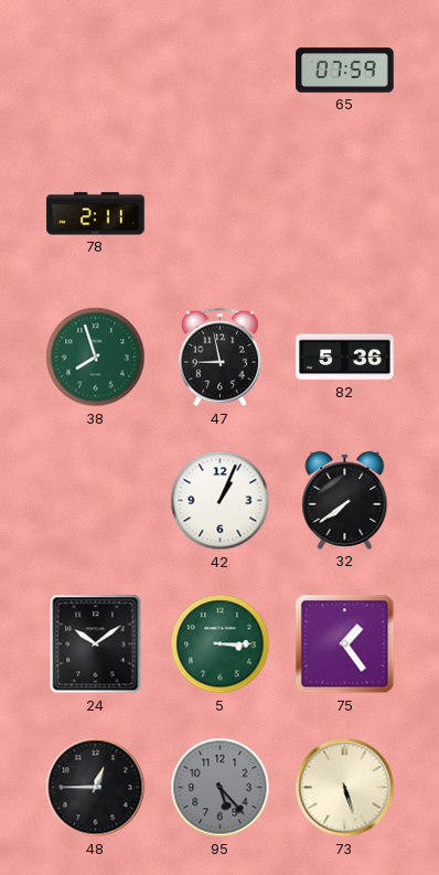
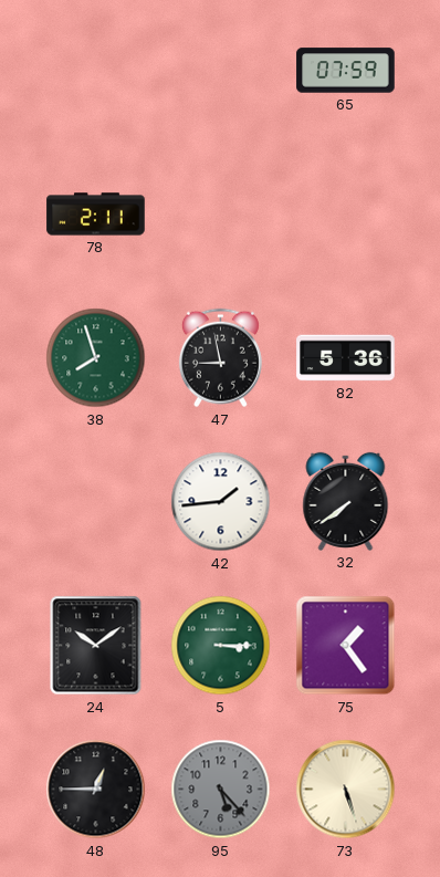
42: 1:04 -> 1:44
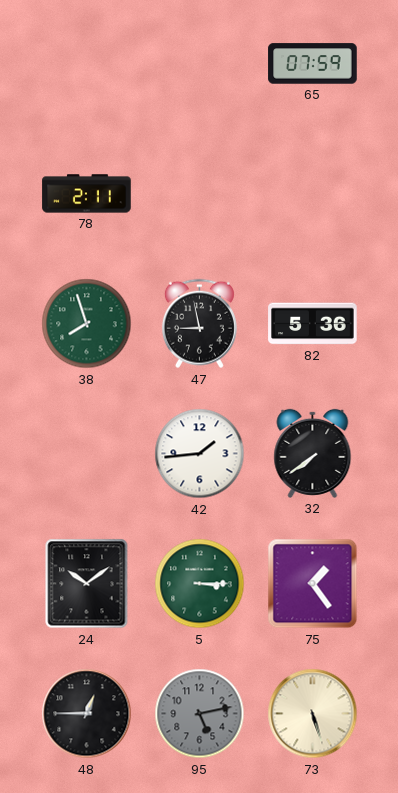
95: 5:23 -> 5:13
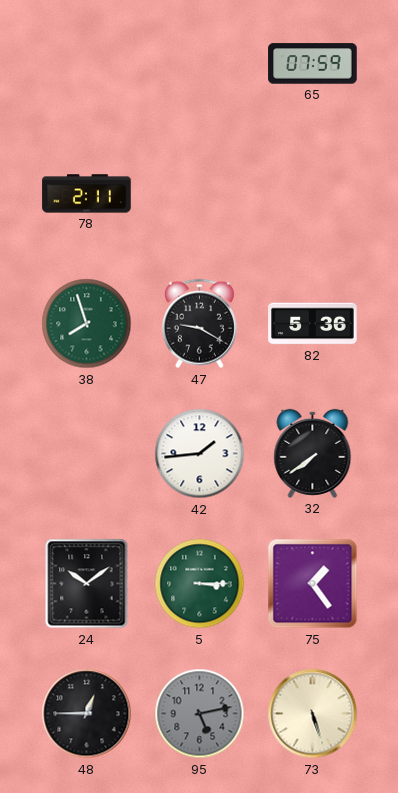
47: 8:58 -> 9:20
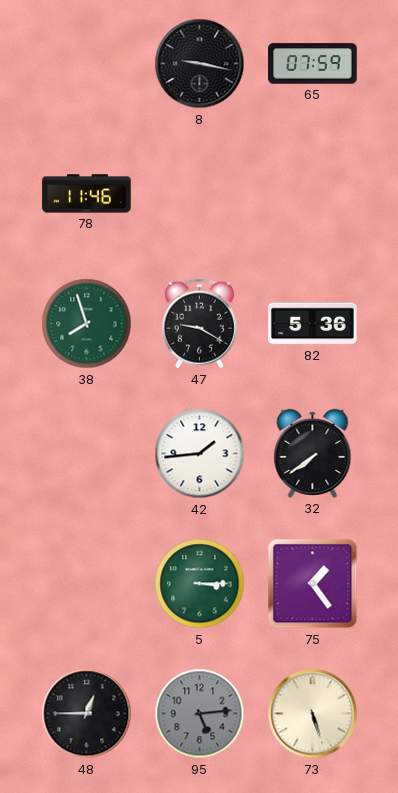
8: none -> 9:17
78: 2:11 -> 11:46
24: 10:09 -> none
95: 5:13 -> 5:14
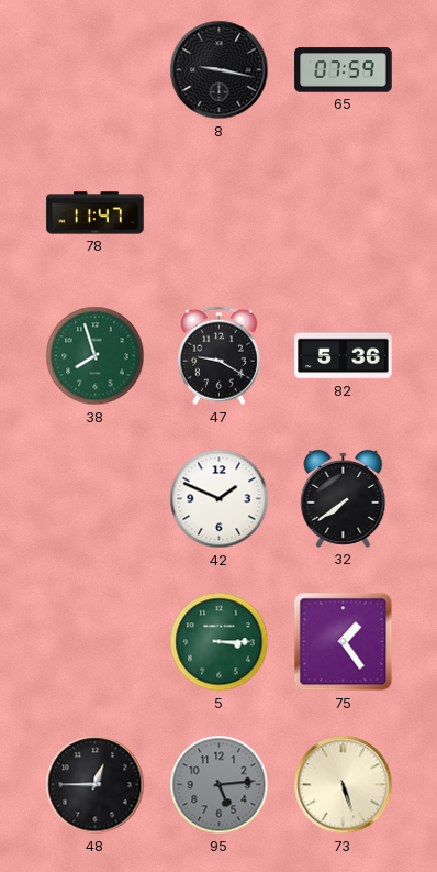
78: 11:46 -> 11:47
42: 1:44 -> 1:49
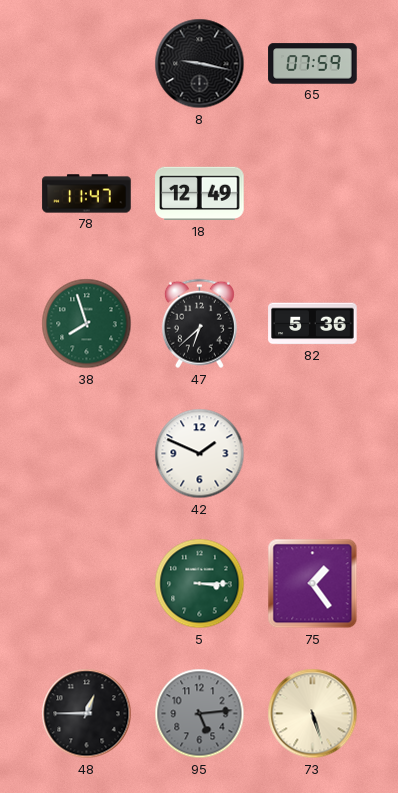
18: none -> 12:49
47: 9:20 -> 6:38
32: 7:39 -> none
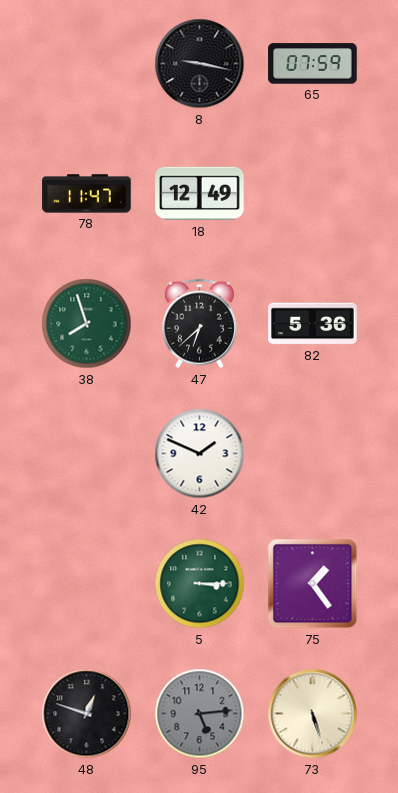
48: 12:45 -> 12:48
